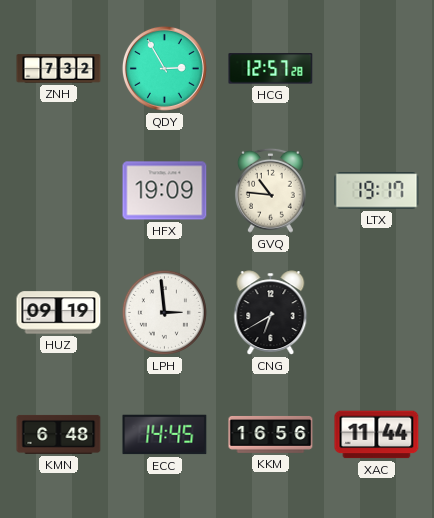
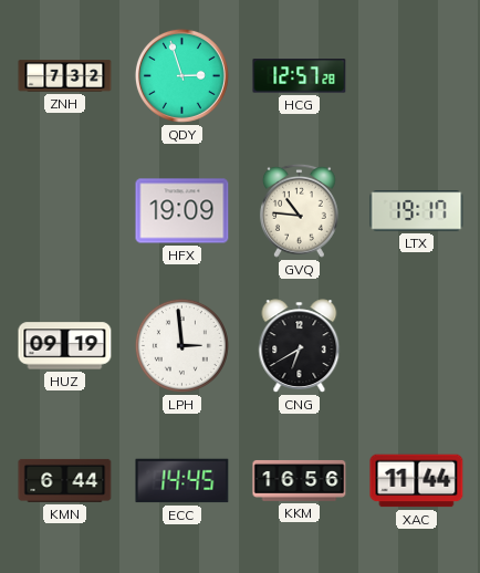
QDY: 2:55 -> 2:57
KMN: 6:48 -> 6:44
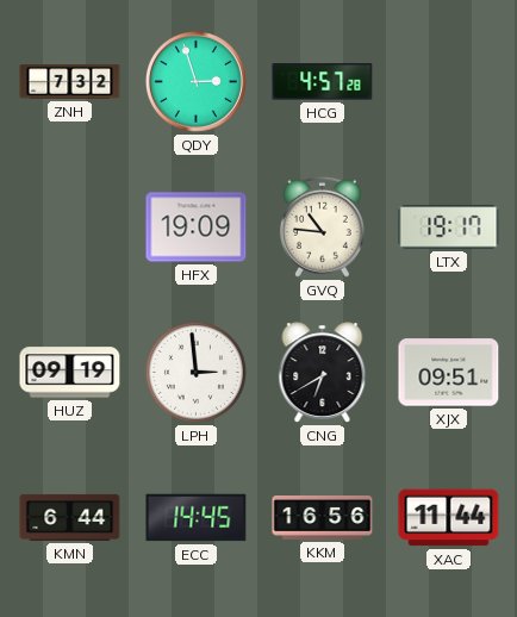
HCG: 12:57 -> 4:57
XJX: none -> 09:51
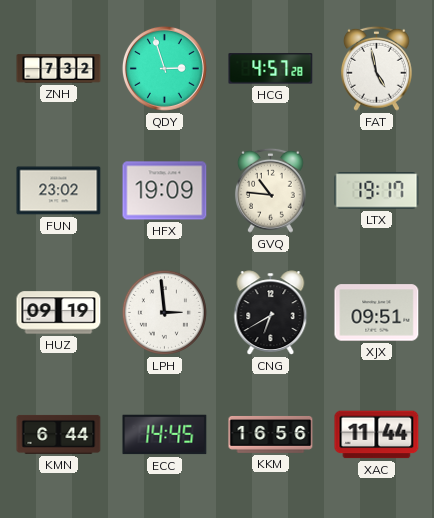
FAT: none -> 4:58
FUN: none -> 23:02
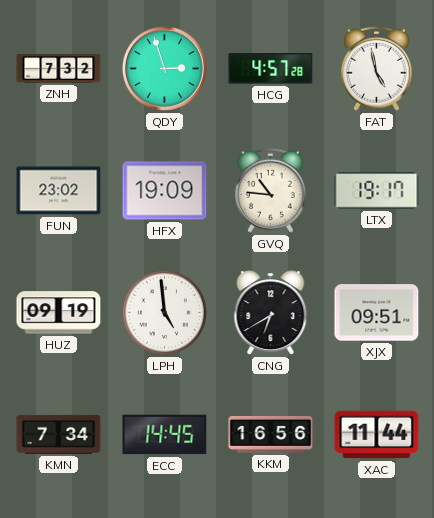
LPH: 2:59 -> 4:59
KMN: 6:44 -> 7:34
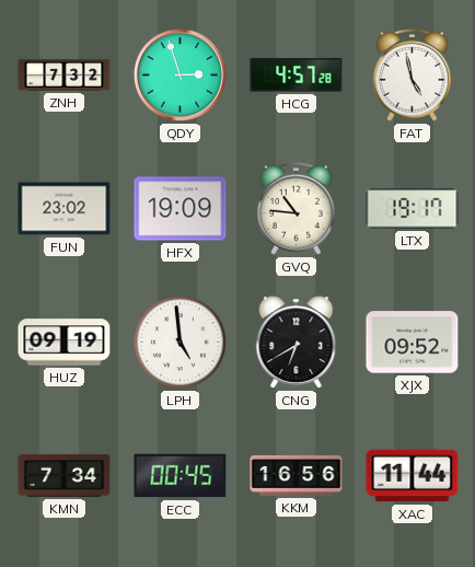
XJX: 09:51 -> 09:52
ECC: 14:45 -> 00:45
